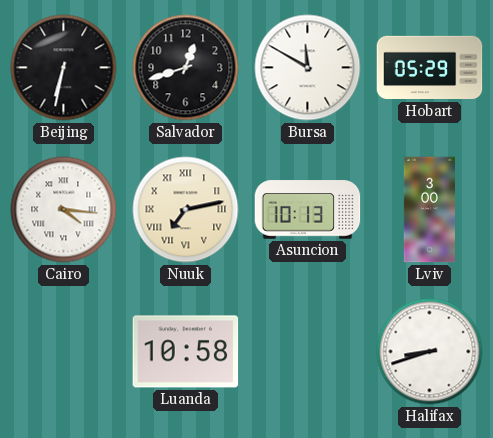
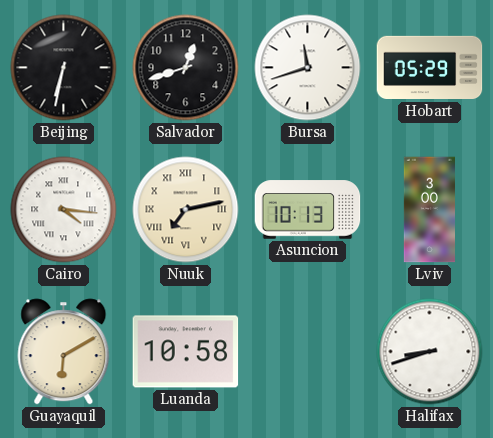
Bursa: 11:50 -> 11:42
Guayaquil: none -> 6:10
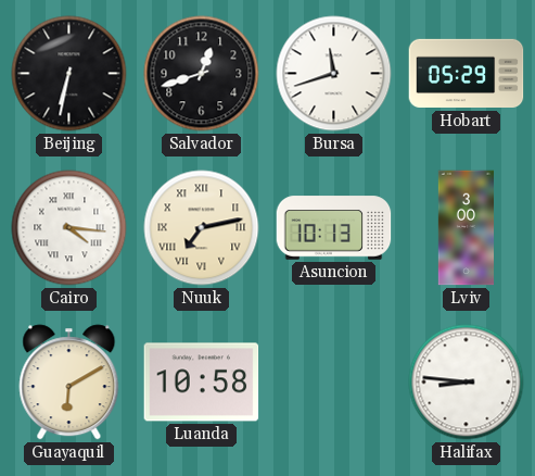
Halifax: 8:42 -> 8:46
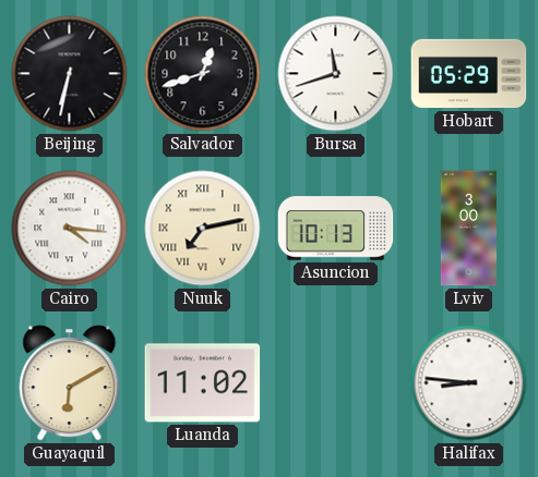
Luanda: 10:58 -> 11:02
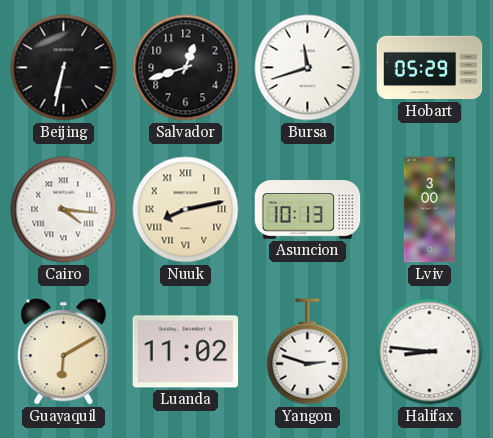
Nuuk: 7:13 -> 8:13
Yangon: none -> 2:48
